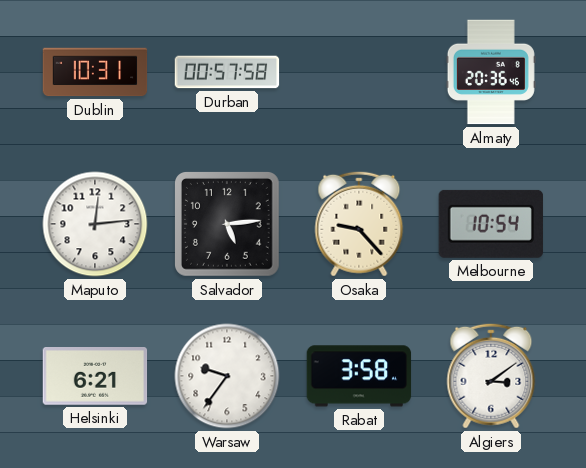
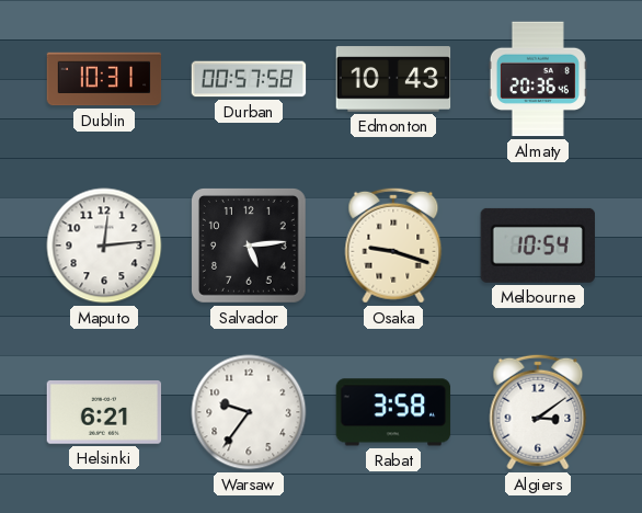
Edmonton: none -> 10:43
Osaka: 9:23 -> 9:18
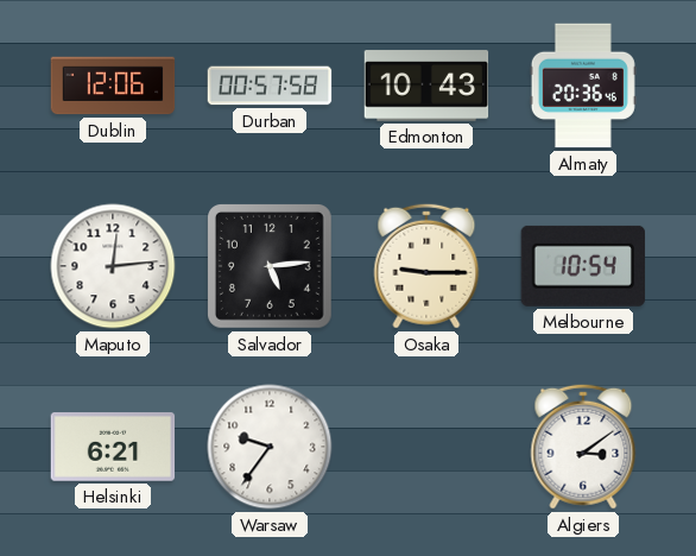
Dublin: 10:31 -> 12:06
Osaka: 9:18 -> 9:15
Rabat: 3:58 -> none
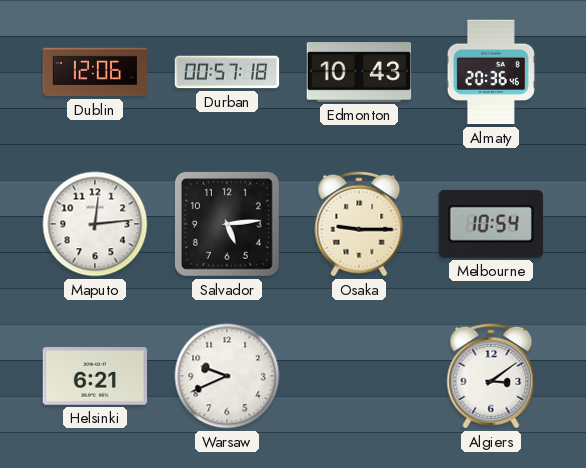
Durban: 00:57:58 -> 00:57:18
Warsaw: 9:36 -> 9:41
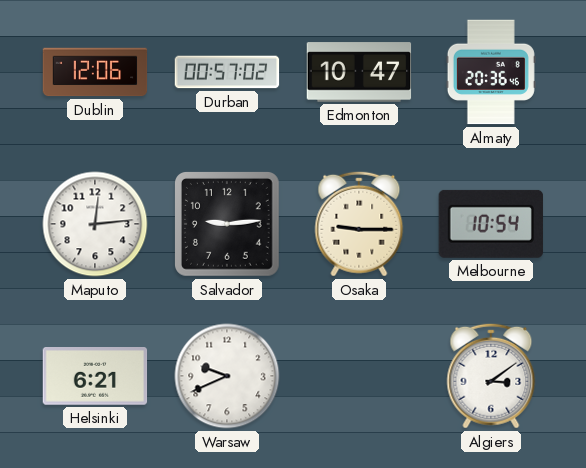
Durban: 00:57:18 -> 00:57:02
Edmonton: 10:43 -> 10:47
Salvador: 5:14 -> 9:14
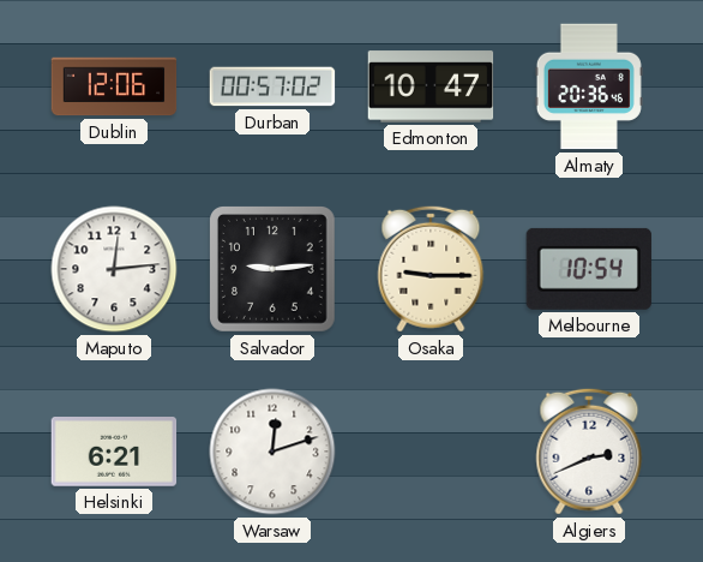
Warsaw: 9:41 -> 12:12
Algiers: 3:09 -> 2:41
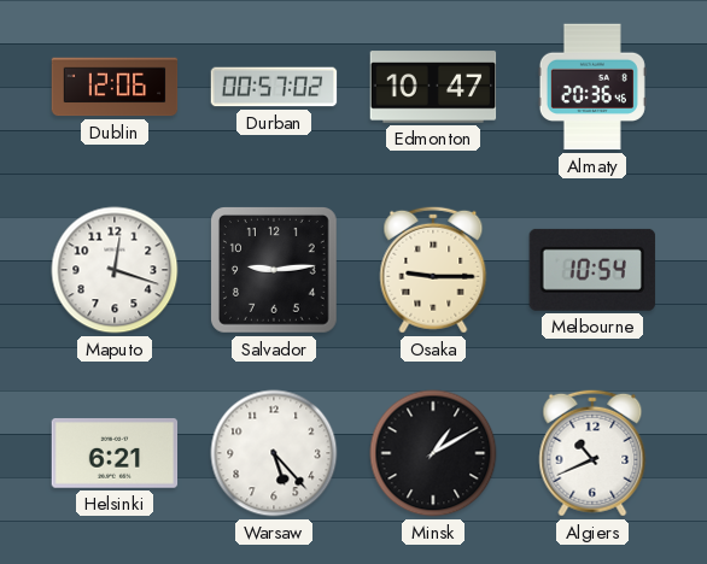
Maputo: 12:14 -> 12:18
Warsaw: 12:12 -> 5:23
Minsk: none -> 1:10
Algiers: 2:41 -> 10:41
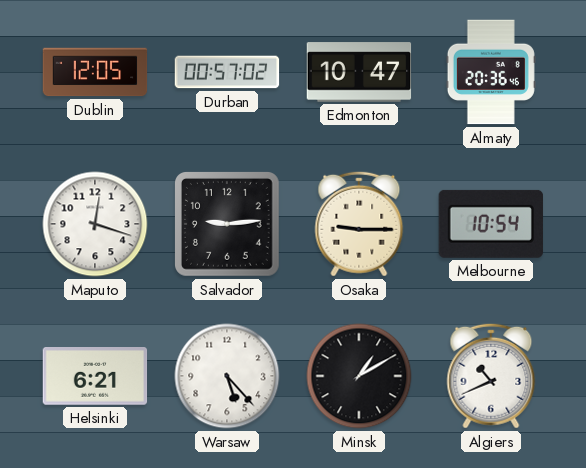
Dublin: 12:06 -> 12:05
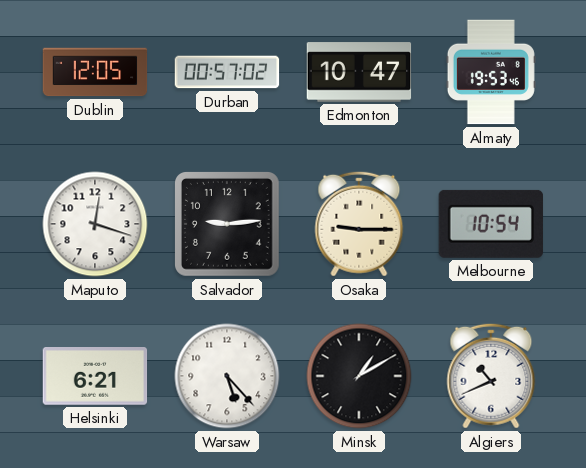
Almaty: 20:36 -> 19:53
